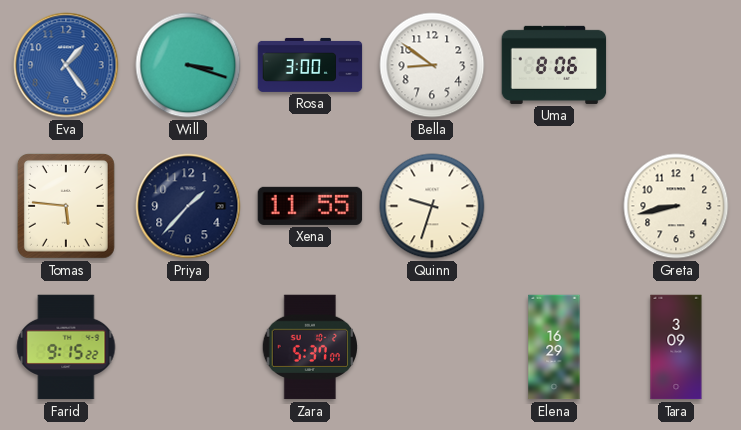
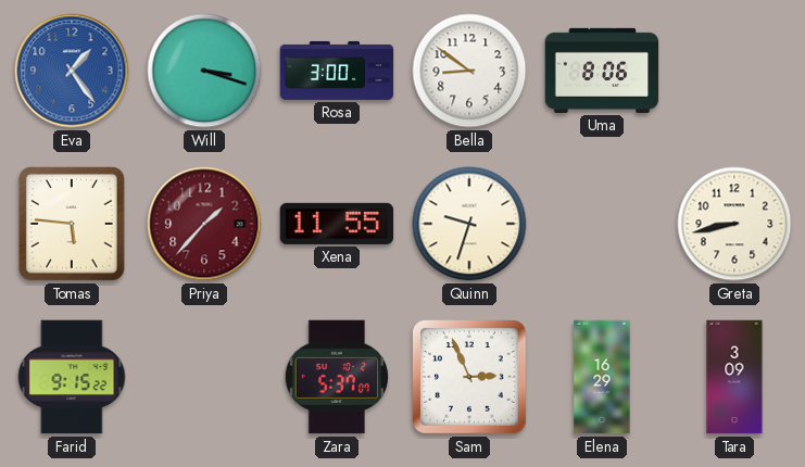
Priya dial: navy -> burgundy
Sam: none -> 2:56
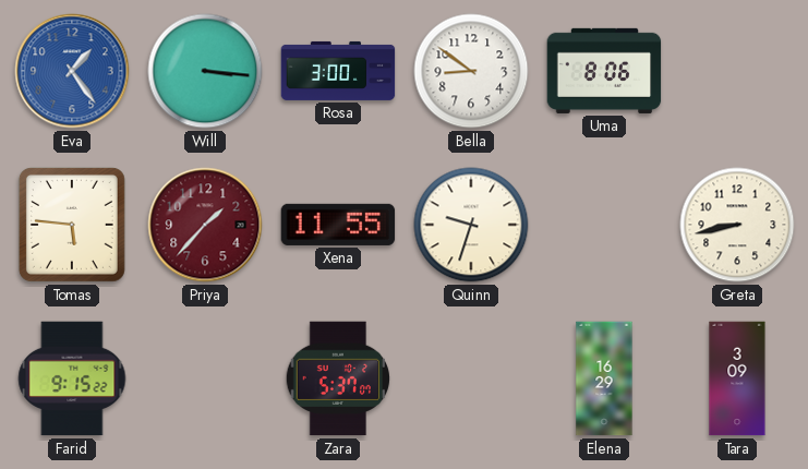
Will: 3:18 -> 3:16
Sam: 2:56 -> none
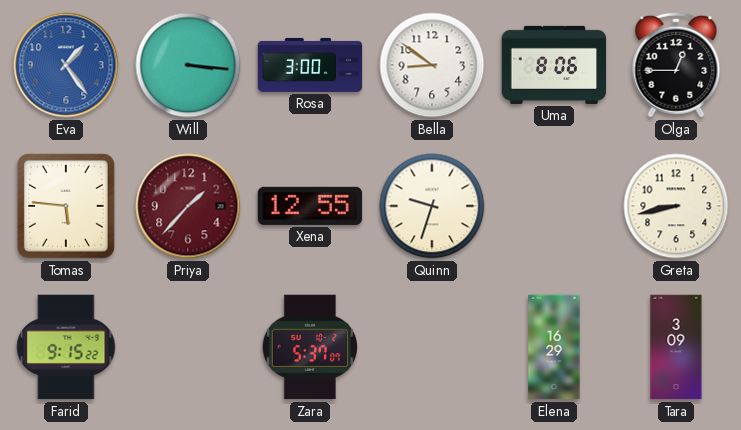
Olga: none -> 12:45
Xena: 11:55 -> 12:55
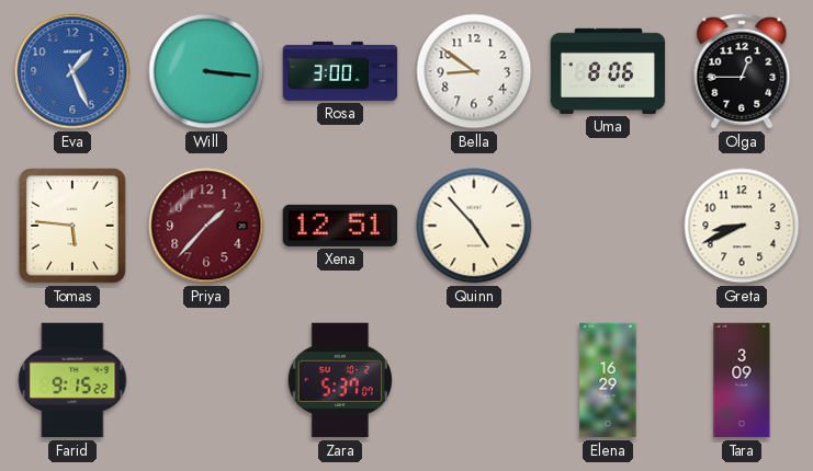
Eva: 1:24 -> 1:26
Xena: 12:55 -> 12:51
Quinn: 9:33 -> 4:53
Greta: 8:43 -> 8:41
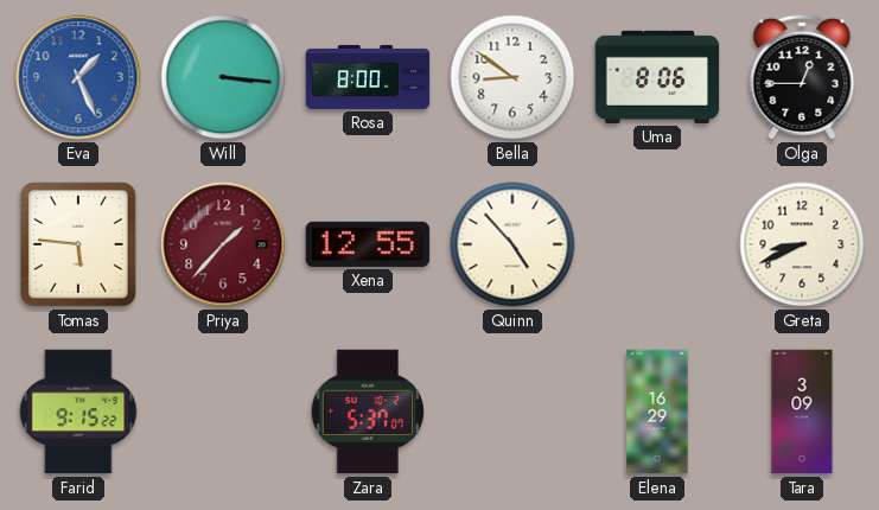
Rosa: 3:00 -> 8:00
Xena: 12:51 -> 12:55
